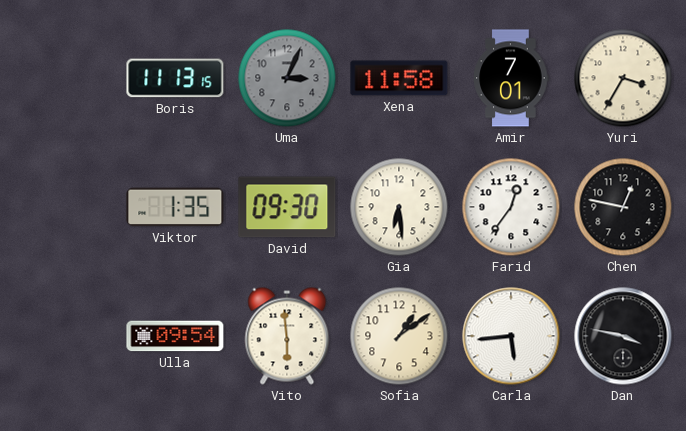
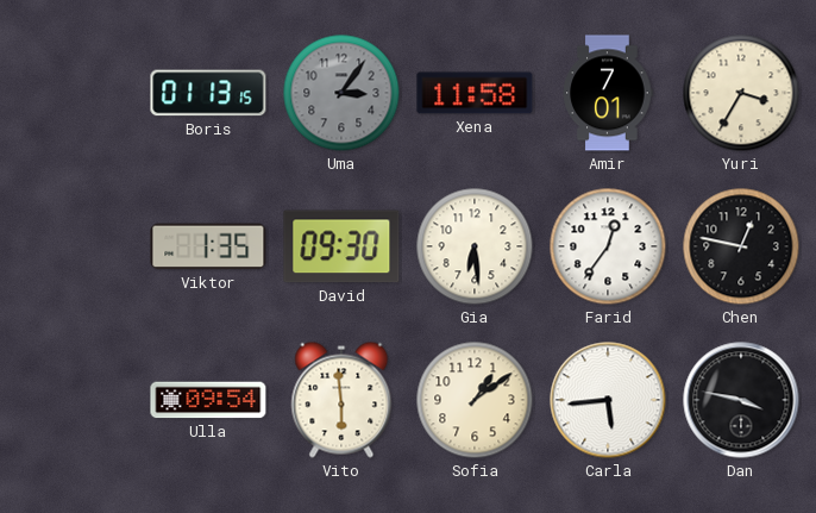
Boris: 11:13 -> 01:13
Uma: 3:04 -> 3:06
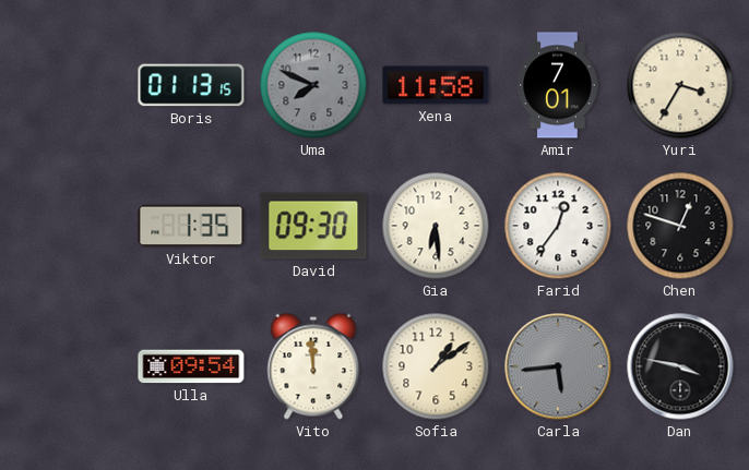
Uma: 3:06 -> 7:49
Chen: 12:47 -> 12:48
Vito: 5:59 -> 11:59
Carla dial: white -> grey
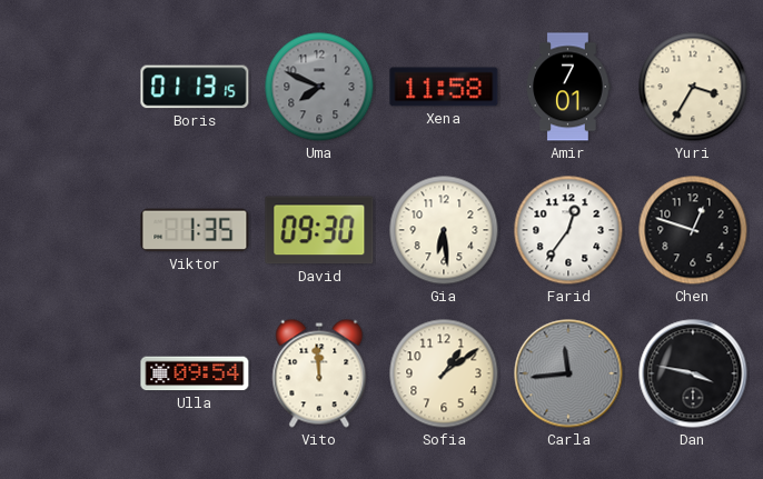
Carla: 5:44 -> 11:44
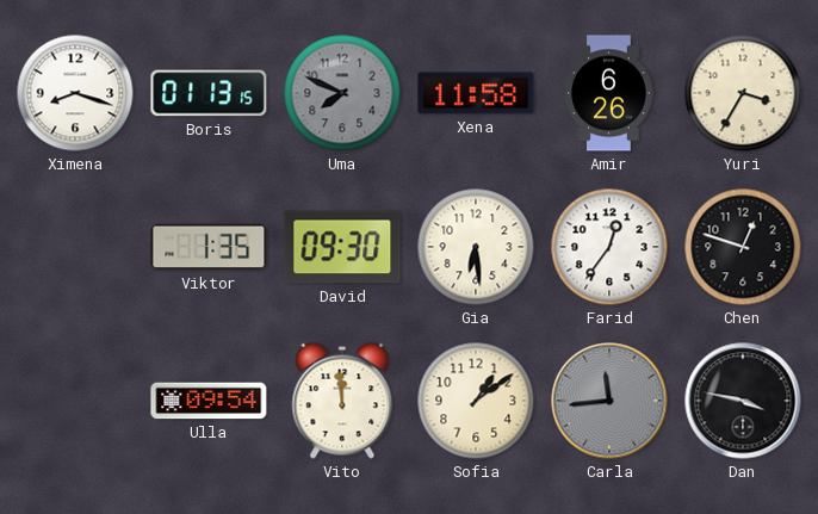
Ximena: none -> 8:18
Amir: 7:01 -> 6:26
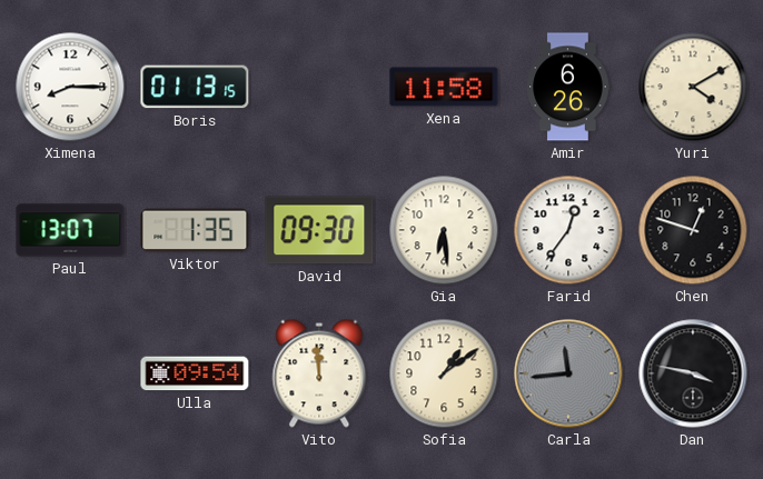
Ximena: 8:18 -> 8:15
Uma: 7:49 -> none
Yuri: 3:35 -> 4:10
Paul: none -> 13:07
